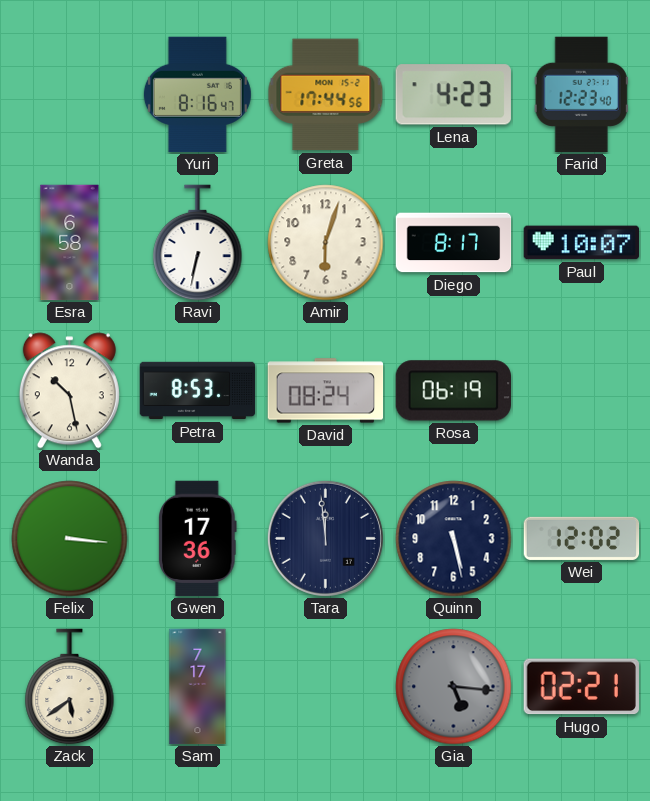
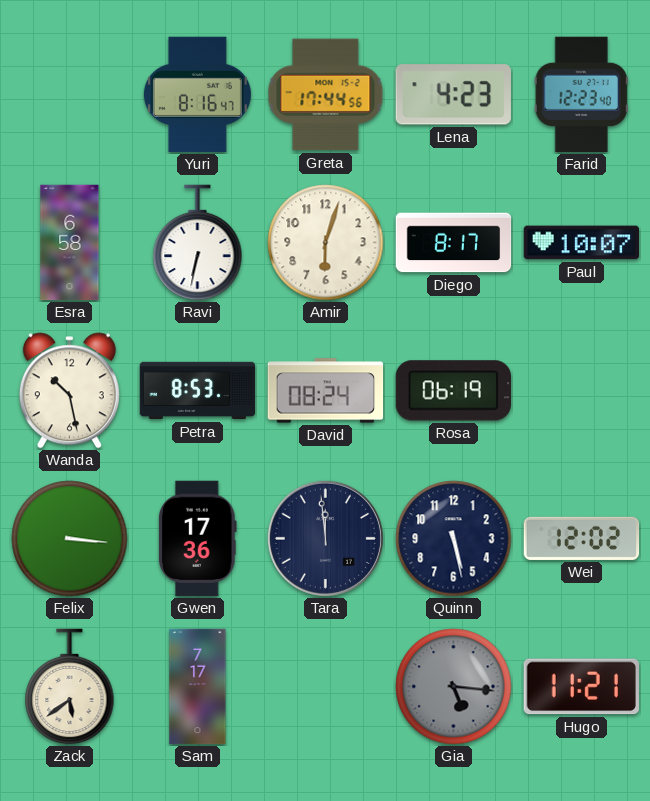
Hugo: 02:21 -> 11:21
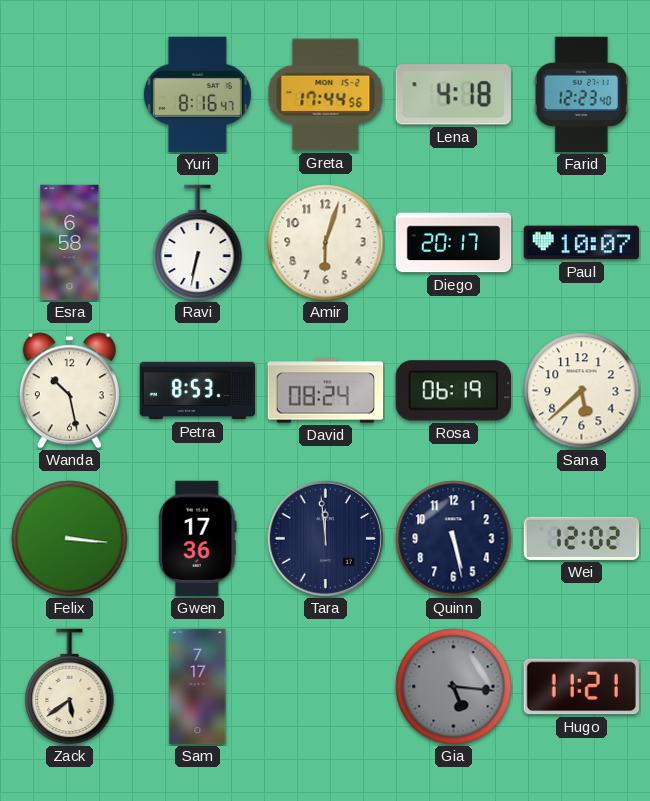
Lena: 4:23 -> 4:18
Diego: 8:17 -> 20:17
Sana: none -> 5:38
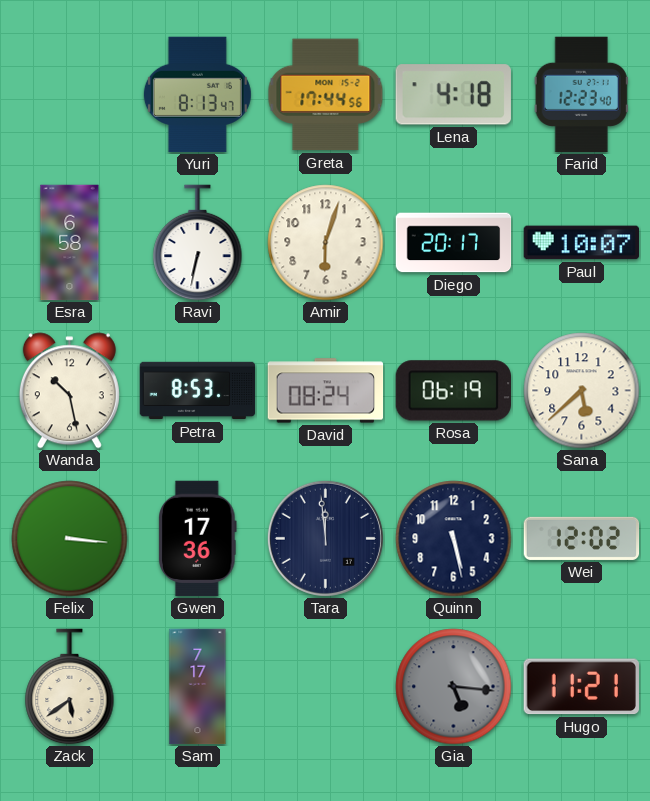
Yuri: 8:16 -> 8:13
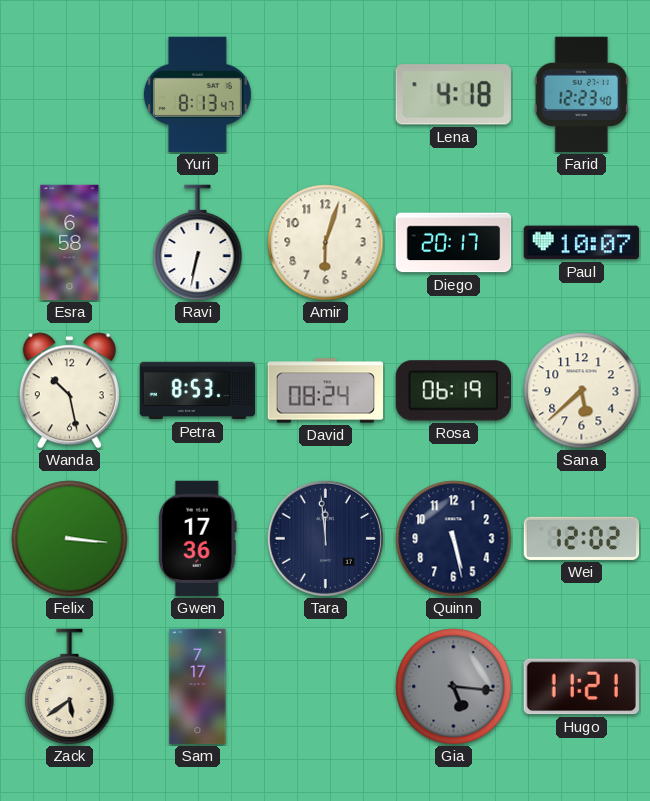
Greta: 17:44 -> none
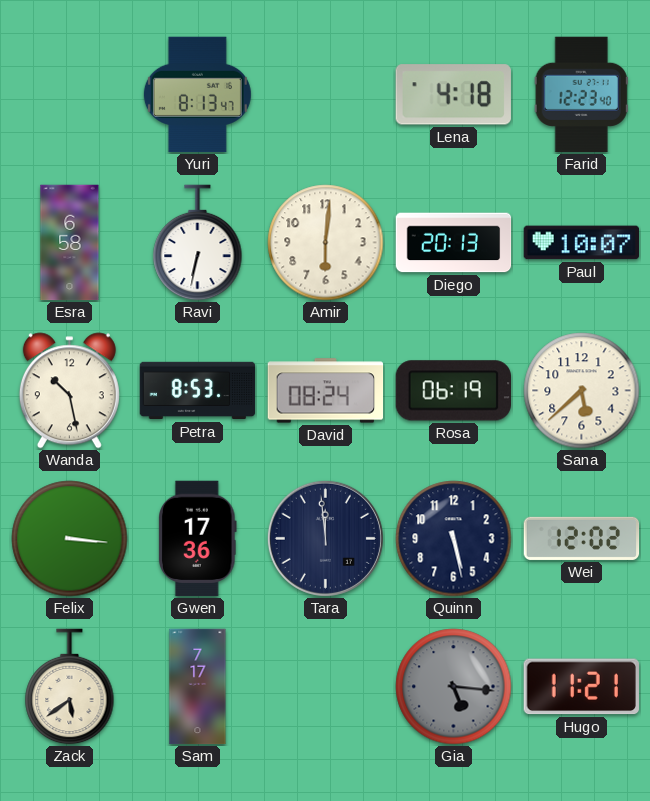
Amir: 6:03 -> 6:01
Diego: 20:17 -> 20:13
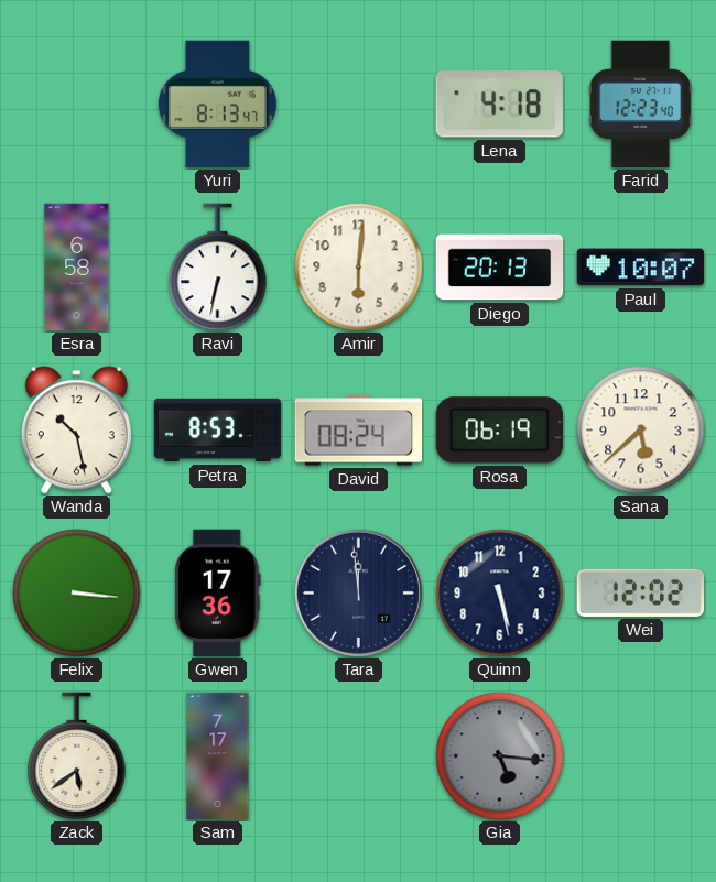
Hugo: 11:21 -> none
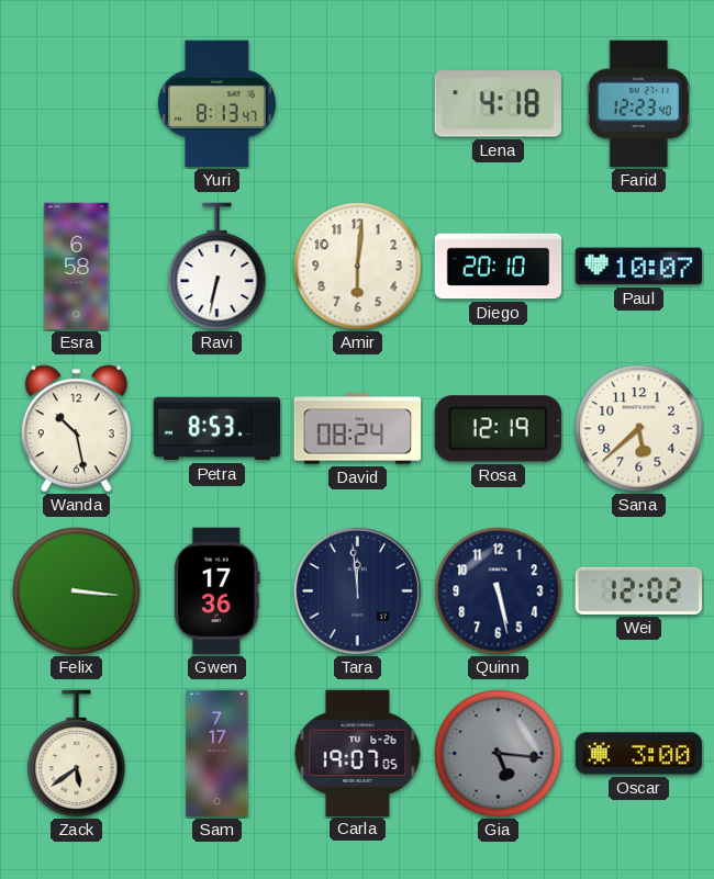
Diego: 20:13 -> 20:10
Rosa: 06:19 -> 12:19
Carla: none -> 19:07
Oscar: none -> 3:00
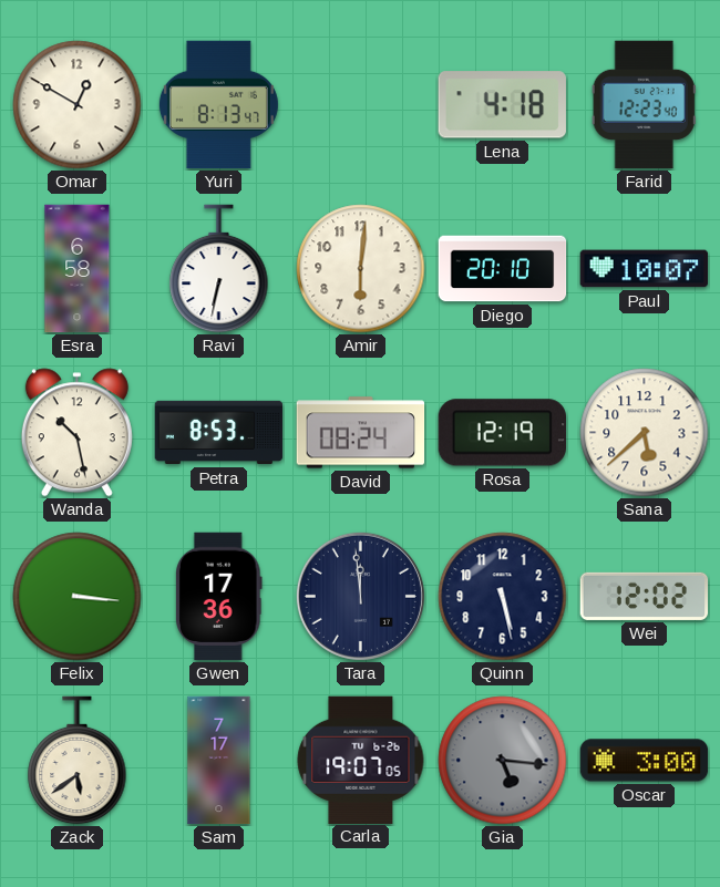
Omar: none -> 12:50
